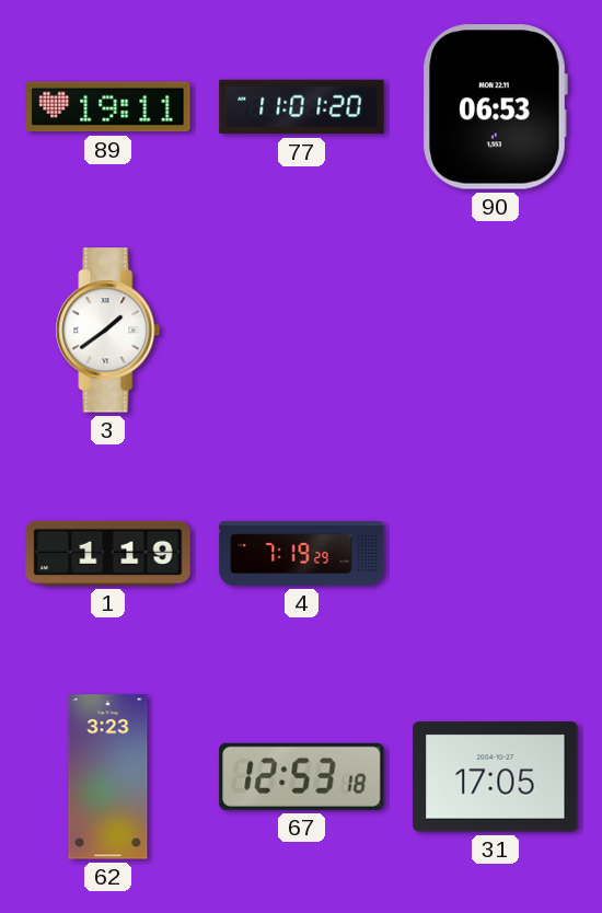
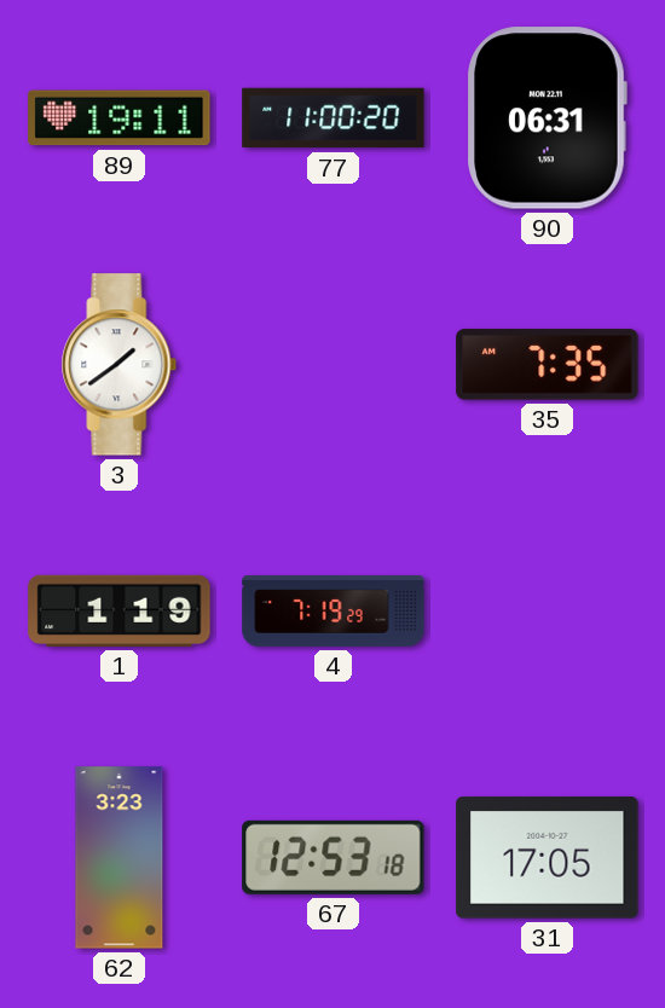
77: 11:01 -> 11:00
90: 06:53 -> 06:31
35: none -> 7:35
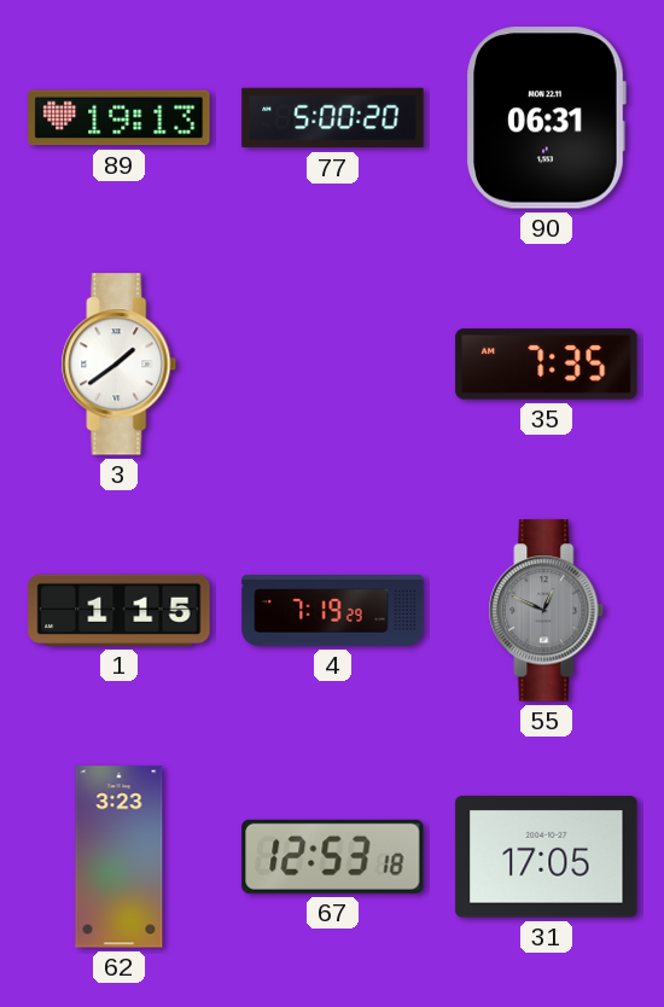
89: 19:11 -> 19:13
77: 11:00 -> 5:00
1: 1:19 -> 1:15
55: none -> 12:49
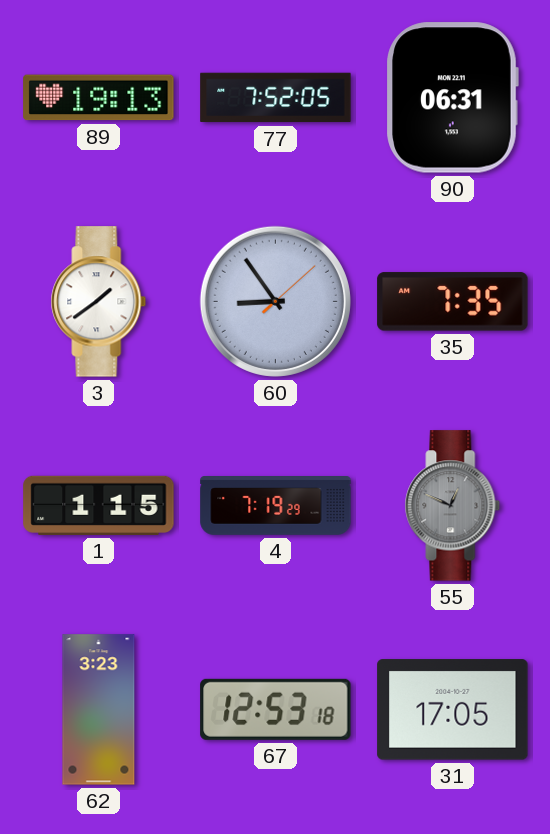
77: 5:00 -> 7:52
60: none -> 8:54
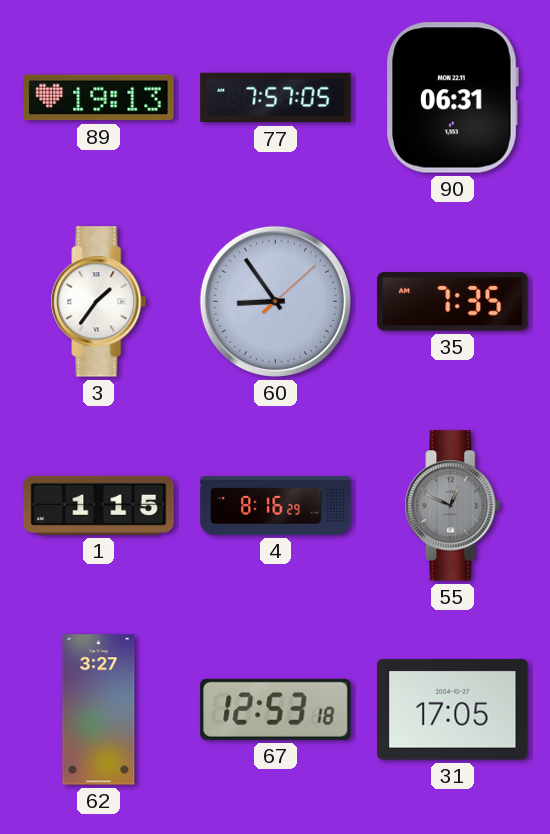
77: 7:52 -> 7:57
3: 1:39 -> 1:36
4: 7:19 -> 8:16
62: 3:23 -> 3:27
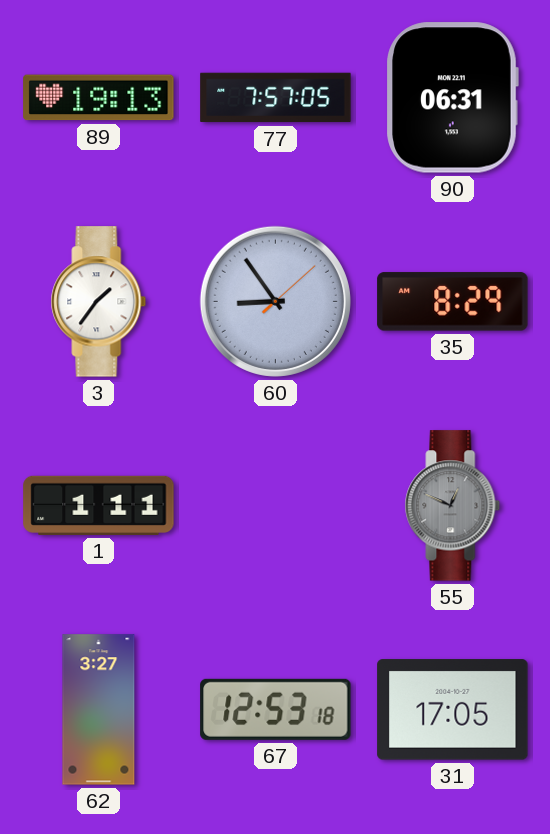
35: 7:35 -> 8:29
1: 1:15 -> 1:11
4: 8:16 -> none
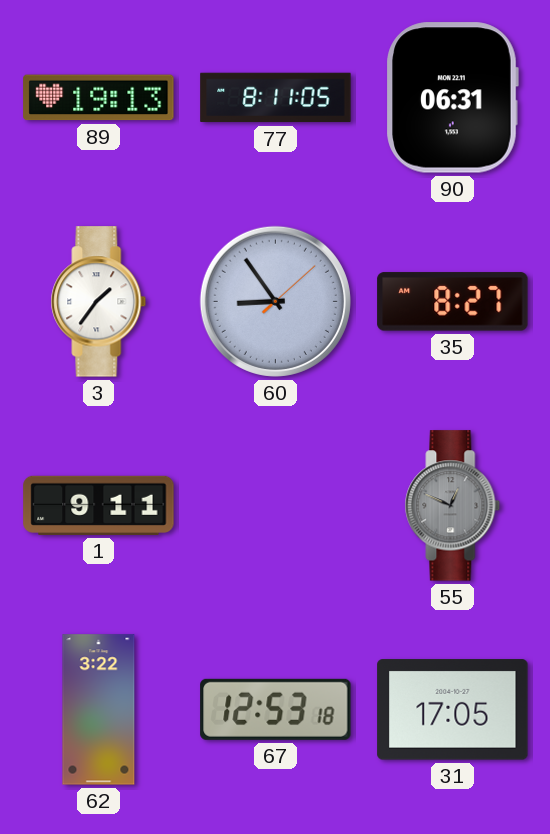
77: 7:57 -> 8:11
35: 8:29 -> 8:27
1: 1:11 -> 9:11
62: 3:27 -> 3:22
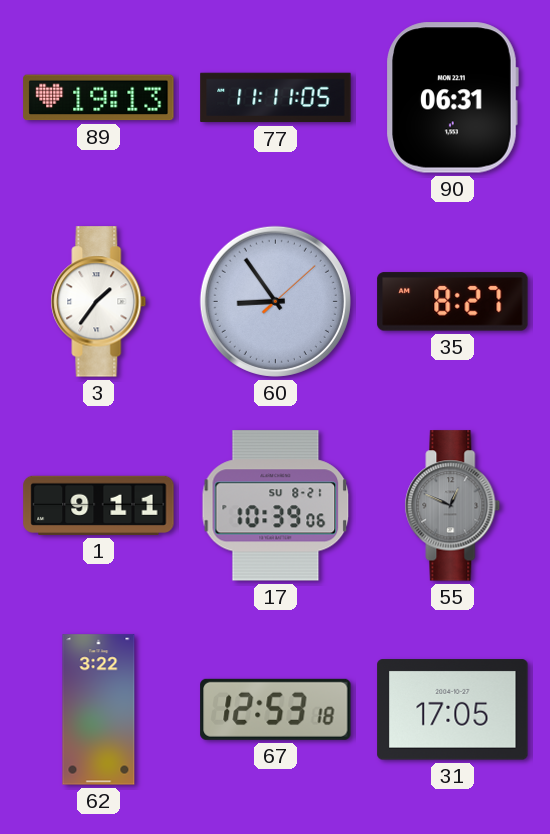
77: 8:11 -> 11:11
17: none -> 10:39
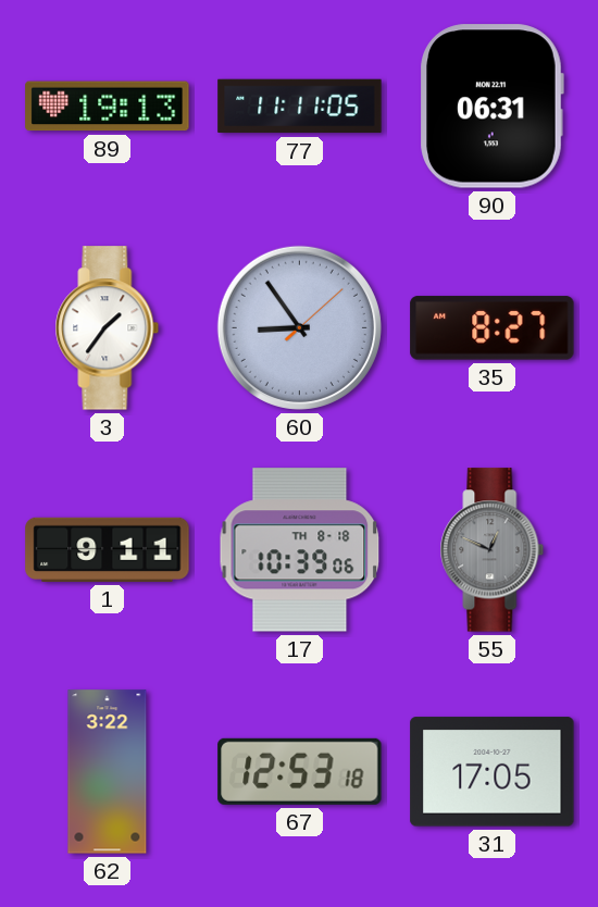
17 date: SU 8-21 -> TH 8-18
